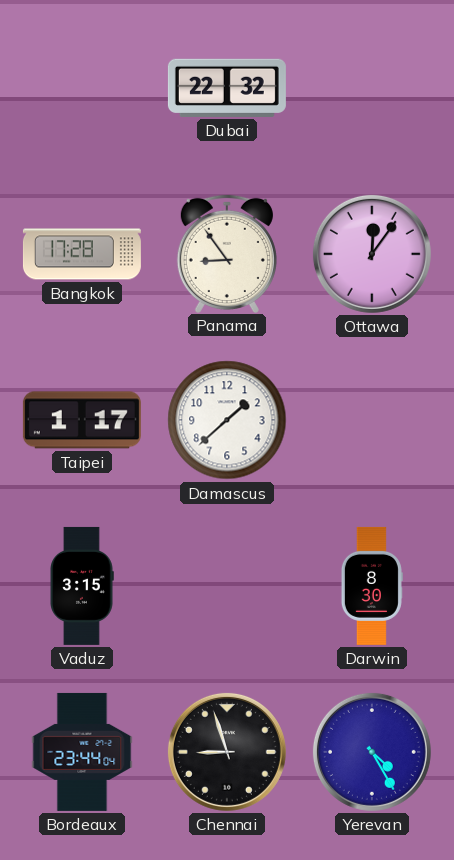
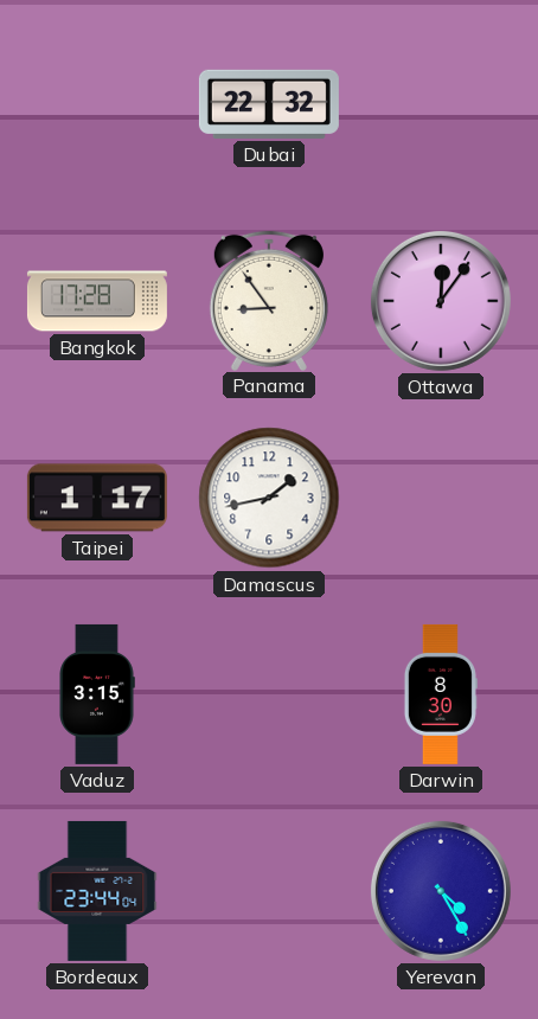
Damascus: 1:38 -> 1:43
Chennai: 8:57 -> none
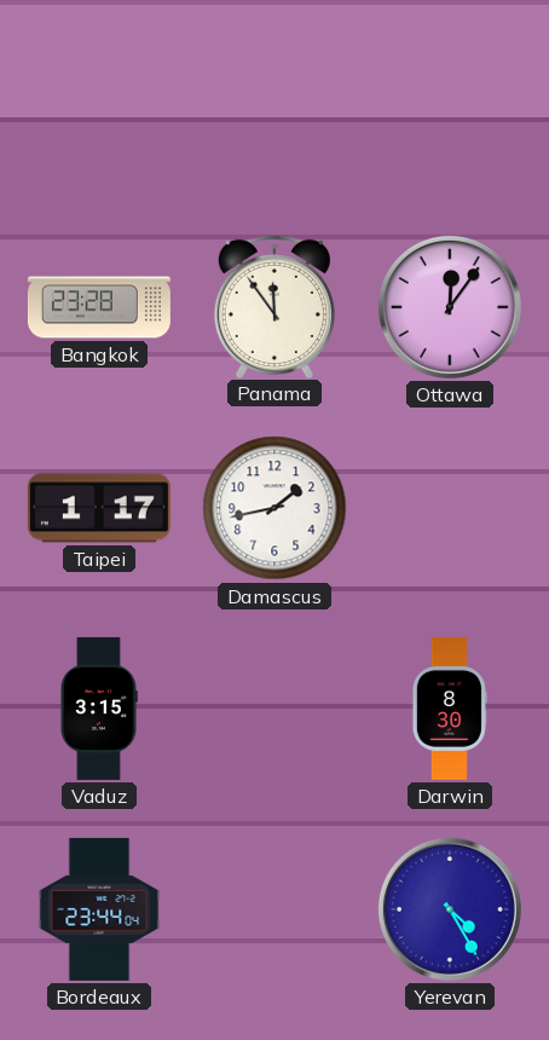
Dubai: 22:32 -> none
Bangkok: 17:28 -> 23:28
Panama: 8:54 -> 11:54
